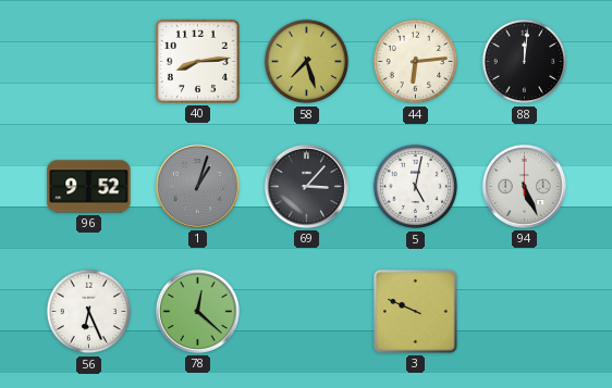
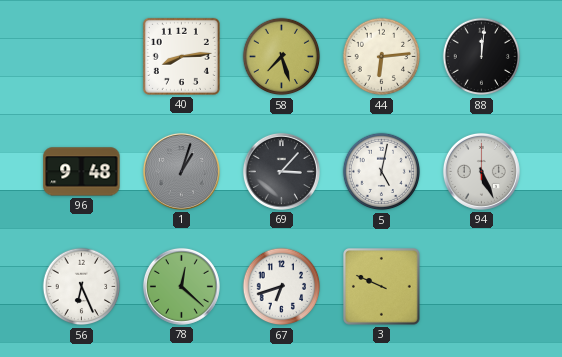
96: 9:52 -> 9:48
67: none -> 6:42
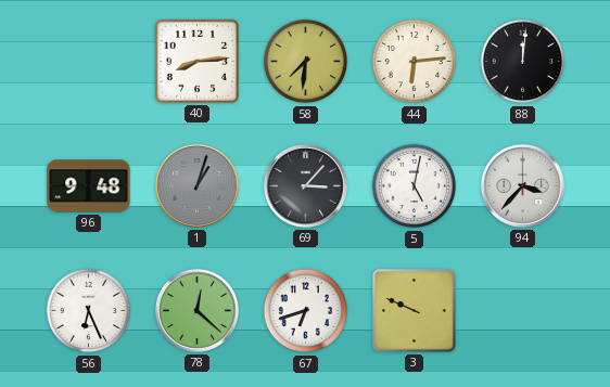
58: 7:27 -> 7:31
94: 5:26 -> 3:37
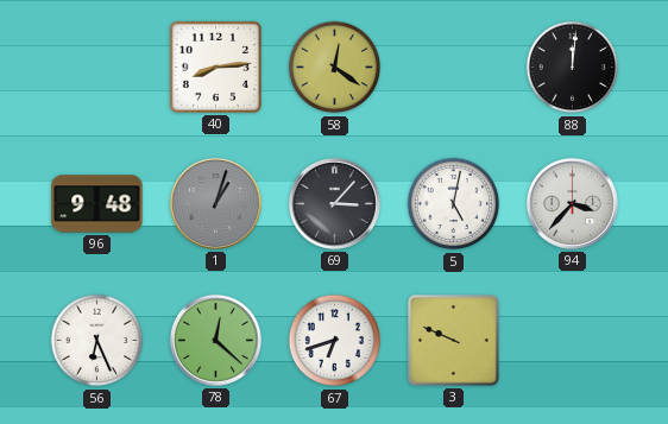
58: 7:31 -> 12:21
44: 6:14 -> none
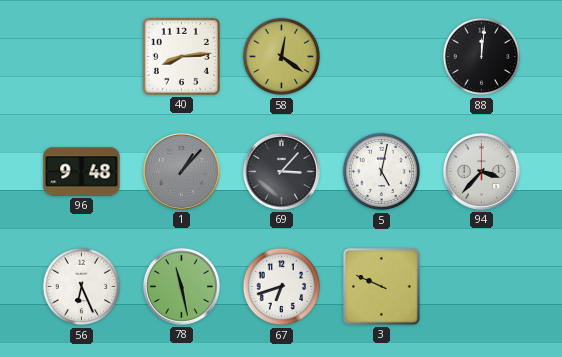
1: 1:03 -> 1:07
78: 12:22 -> 11:28
